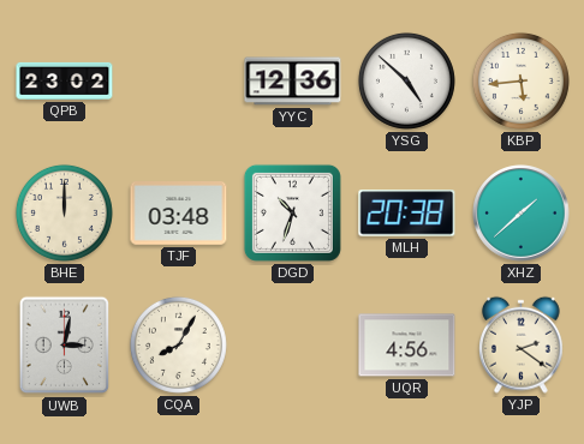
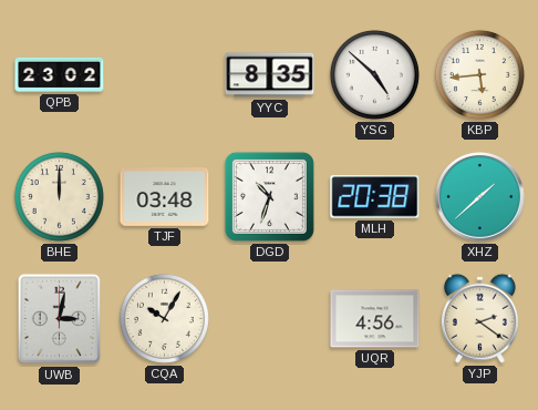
YYC: 12:36 -> 8:35
CQA: 8:05 -> 10:05
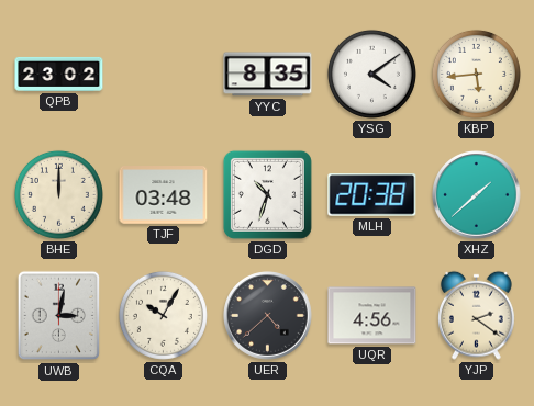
YSG: 4:52 -> 4:09
UER: none -> 4:38
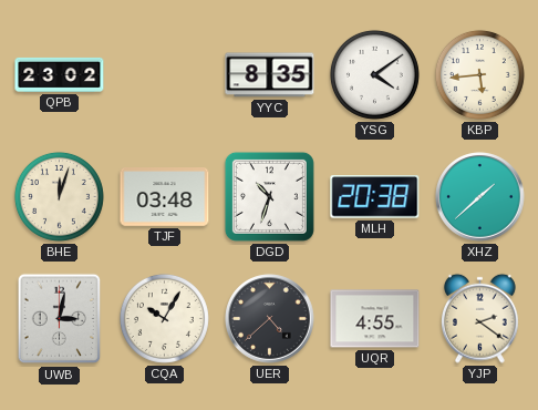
BHE: 12:00 -> 12:03
UQR: 4:56 -> 4:55
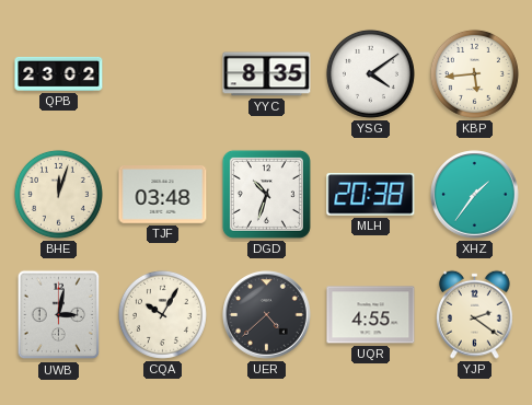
XHZ: 1:38 -> 1:36
